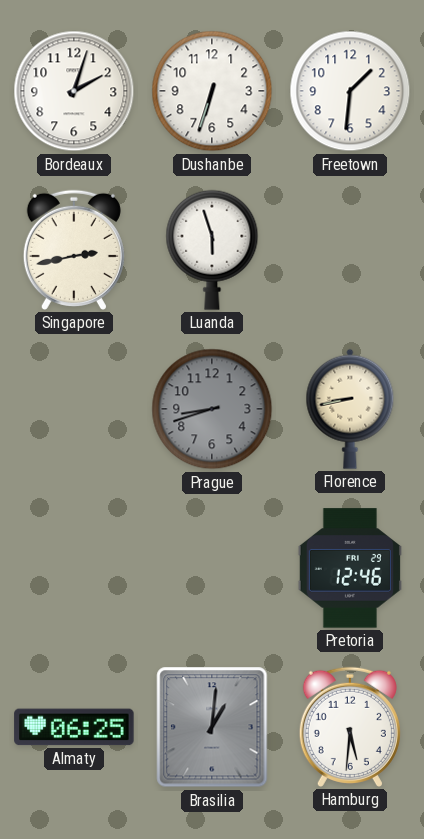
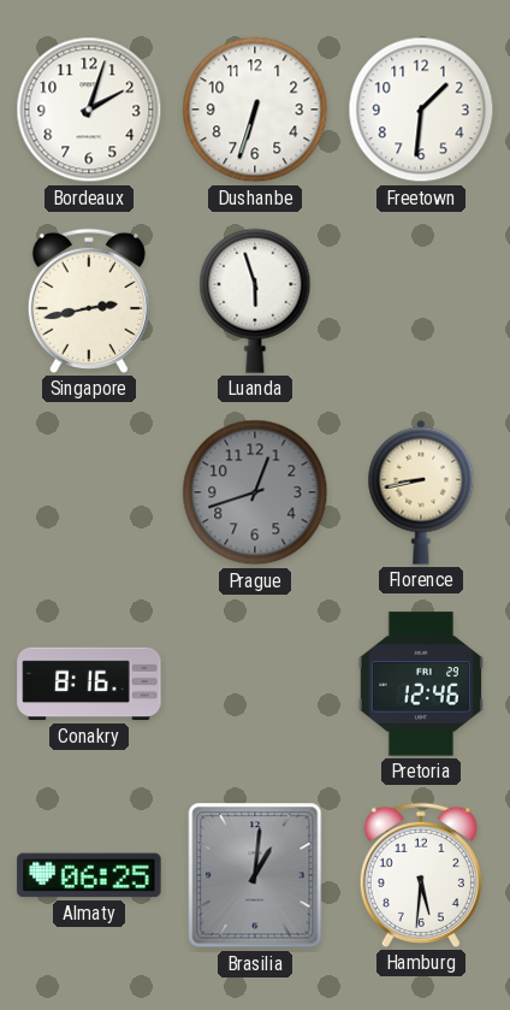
Prague: 8:42 -> 12:42
Conakry: none -> 8:16
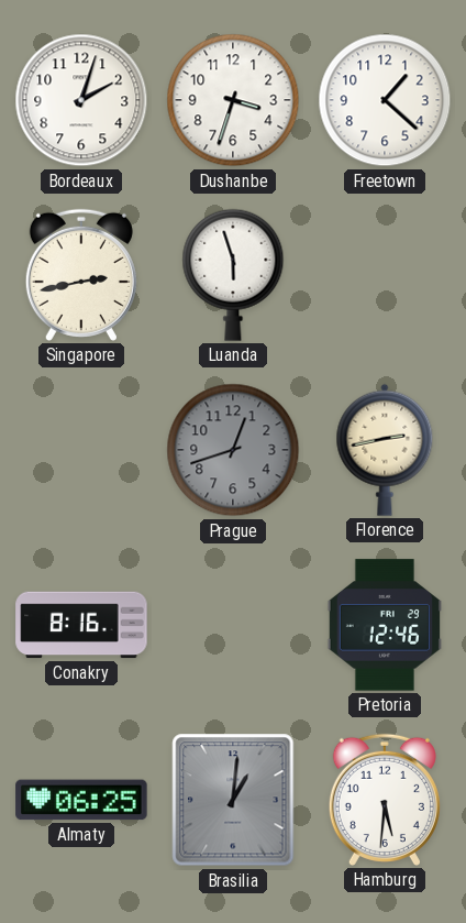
Dushanbe: 6:33 -> 3:33
Freetown: 1:31 -> 1:22
Florence: 8:43 -> 2:43
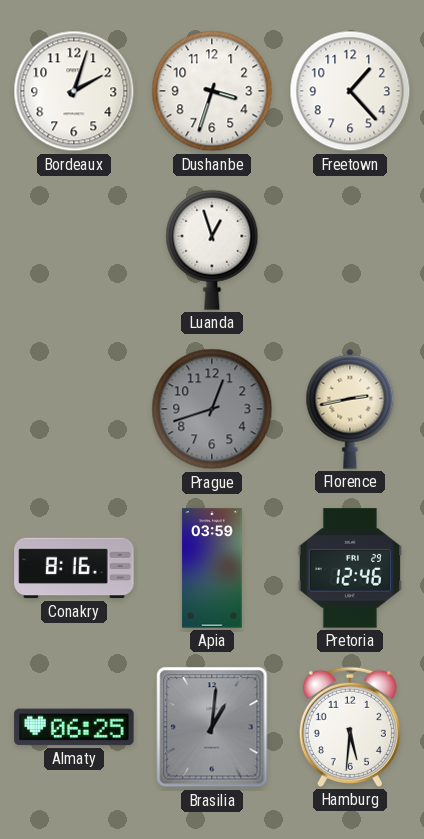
Freetown: 1:22 -> 1:23
Singapore: 2:43 -> none
Luanda: 5:57 -> 12:57
Apia: none -> 03:59
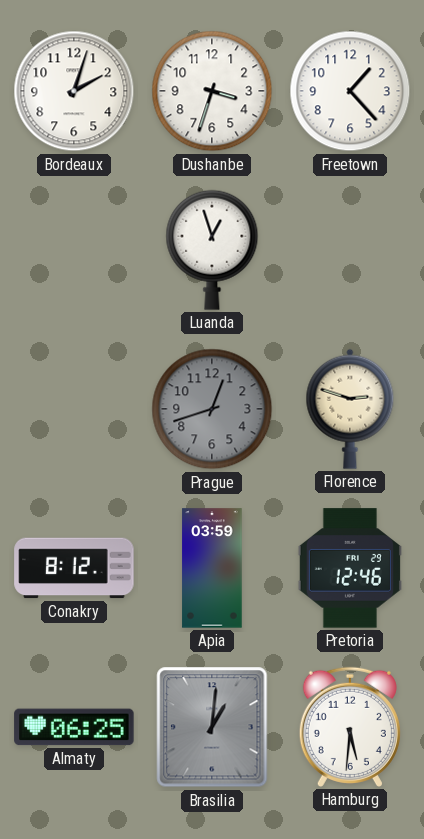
Florence: 2:43 -> 2:48
Conakry: 8:16 -> 8:12
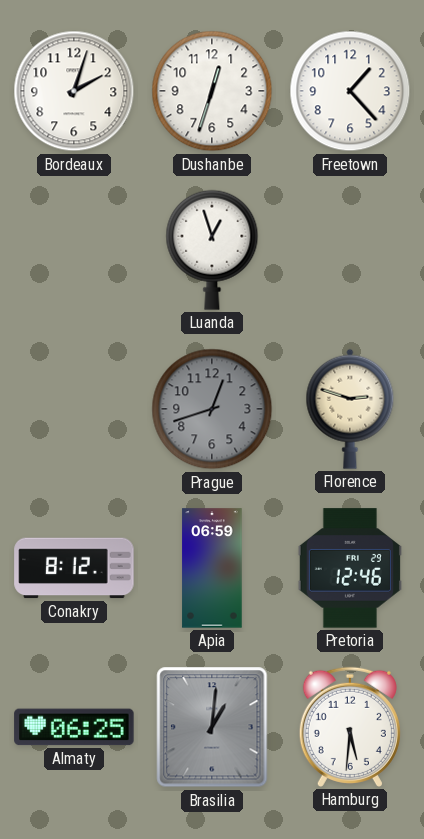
Dushanbe: 3:33 -> 12:33
Apia: 03:59 -> 06:59
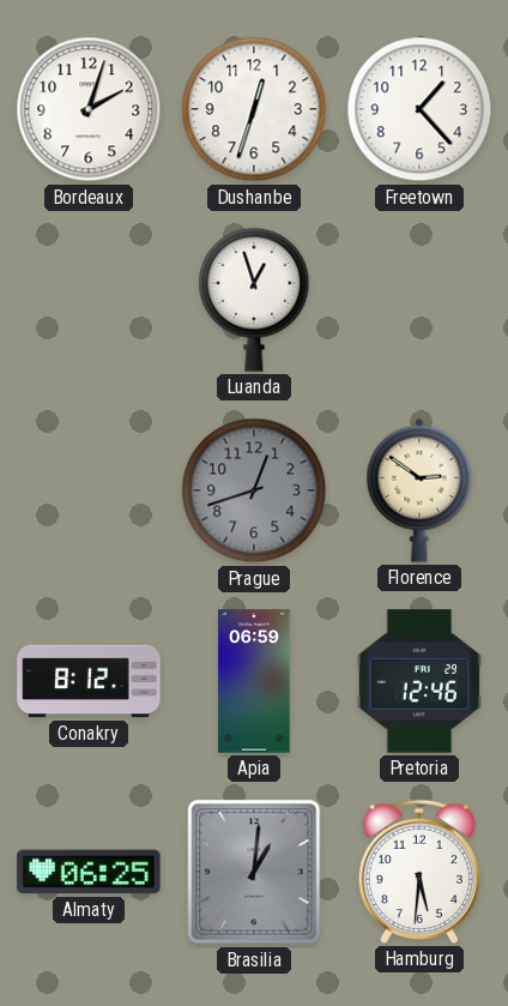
Florence: 2:48 -> 2:51
